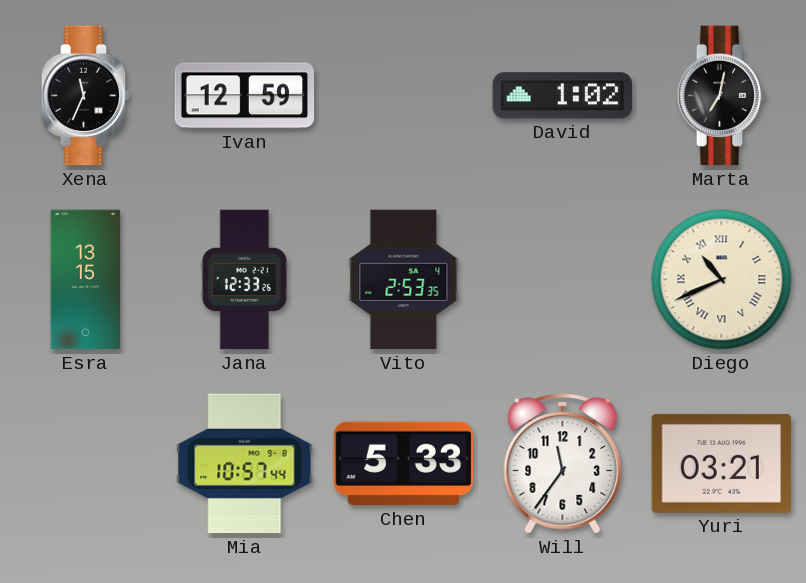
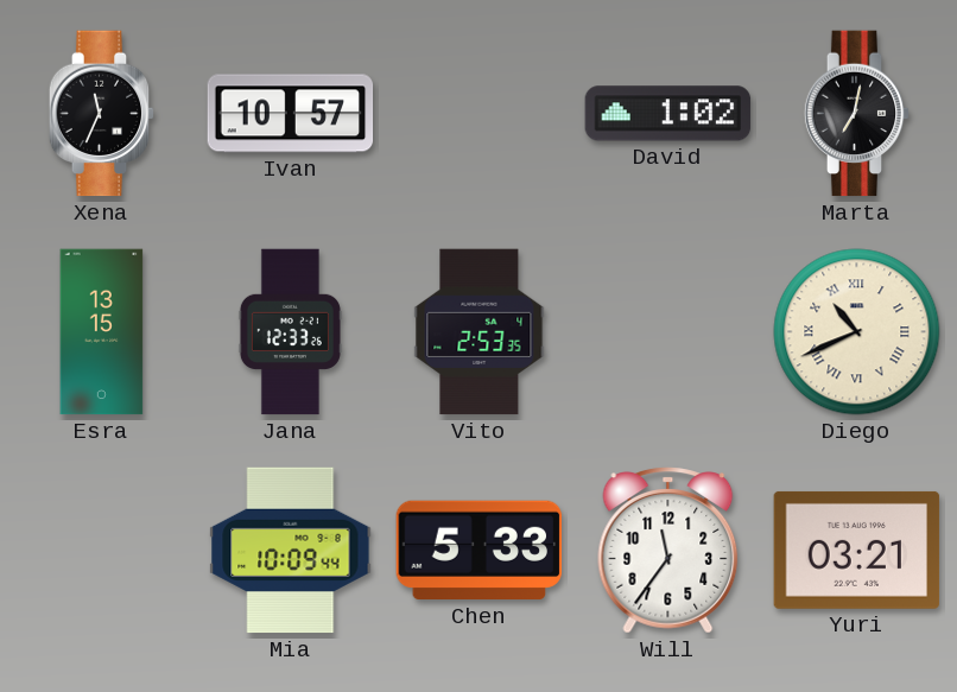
Ivan: 12:59 -> 10:57
Mia: 10:57 -> 10:09
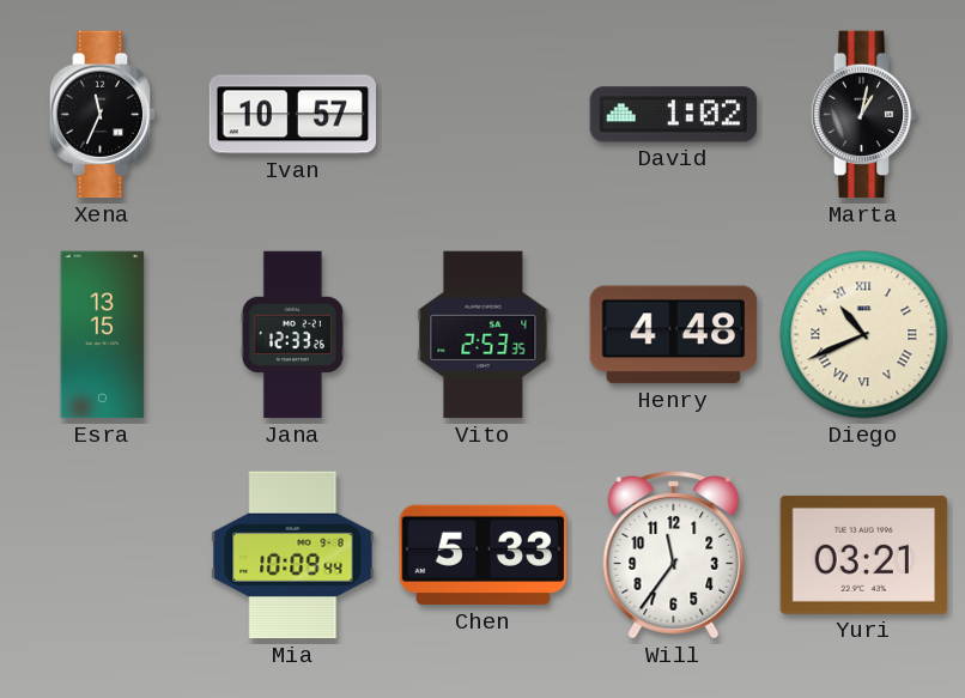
Marta: 7:02 -> 1:02
Henry: none -> 4:48
